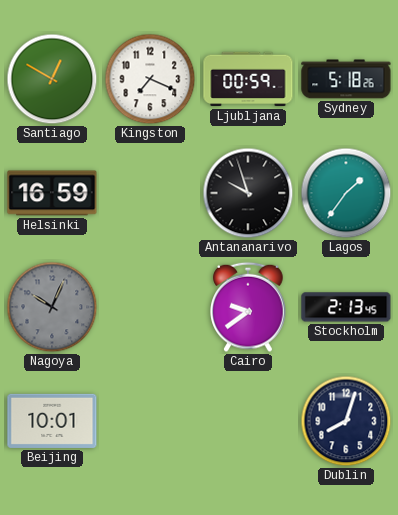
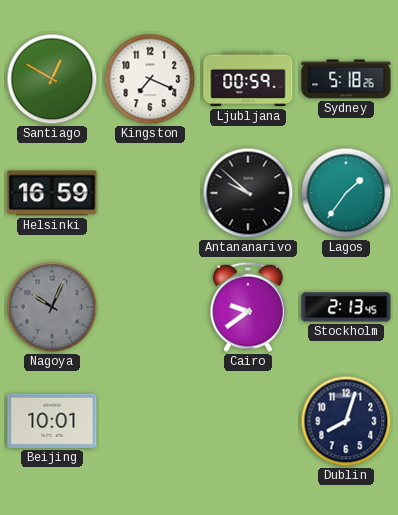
Antananarivo: 9:57 -> 9:52
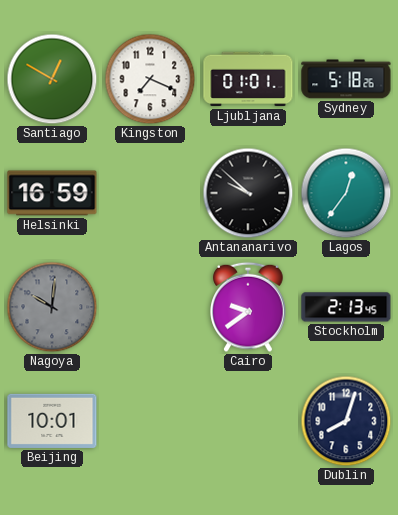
Ljubljana: 00:59 -> 01:01
Lagos: 1:36 -> 12:36
Nagoya: 10:04 -> 10:01
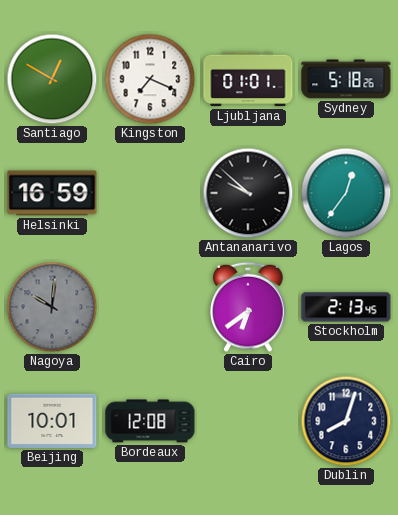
Cairo: 9:39 -> 6:39
Bordeaux: none -> 12:08
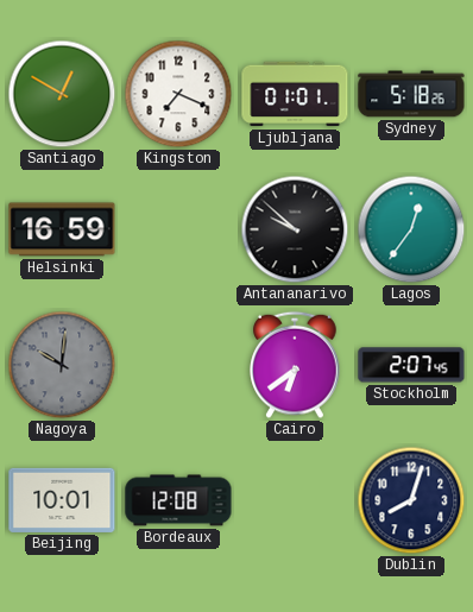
Stockholm: 2:13 -> 2:07
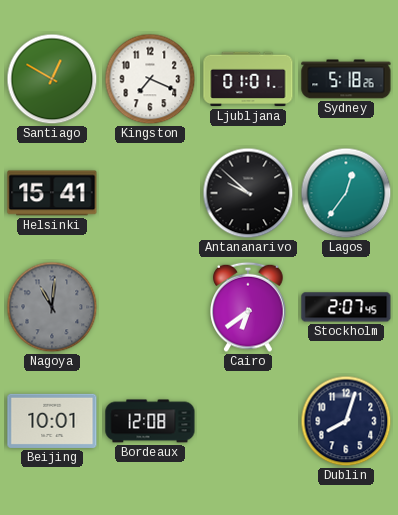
Helsinki: 16:59 -> 15:41
Nagoya: 10:01 -> 11:01
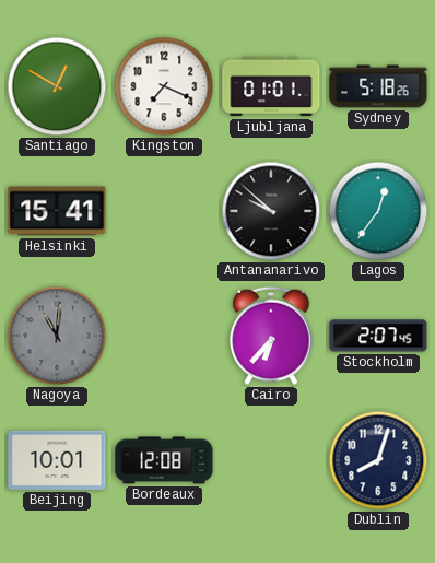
Cairo: 6:39 -> 6:37
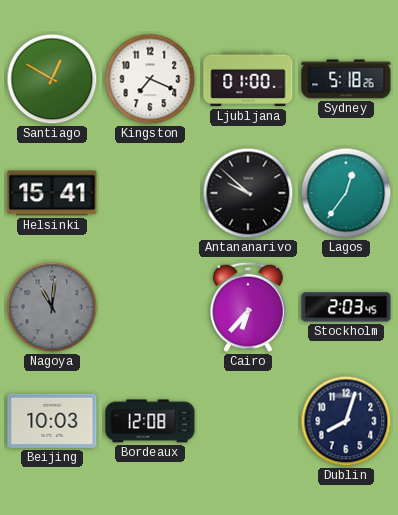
Ljubljana: 01:01 -> 01:00
Stockholm: 2:07 -> 2:03
Beijing: 10:01 -> 10:03
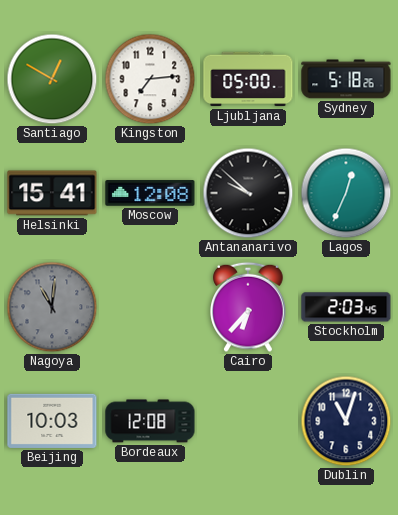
Kingston: 7:19 -> 7:14
Ljubljana: 01:00 -> 05:00
Moscow: none -> 12:08
Lagos: 12:36 -> 12:34
Dublin: 8:03 -> 11:03
